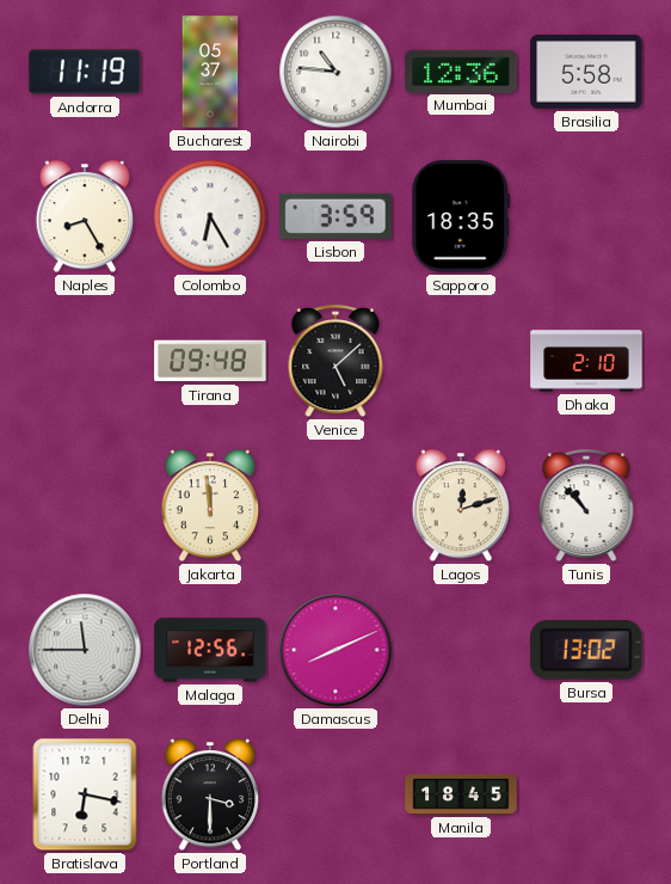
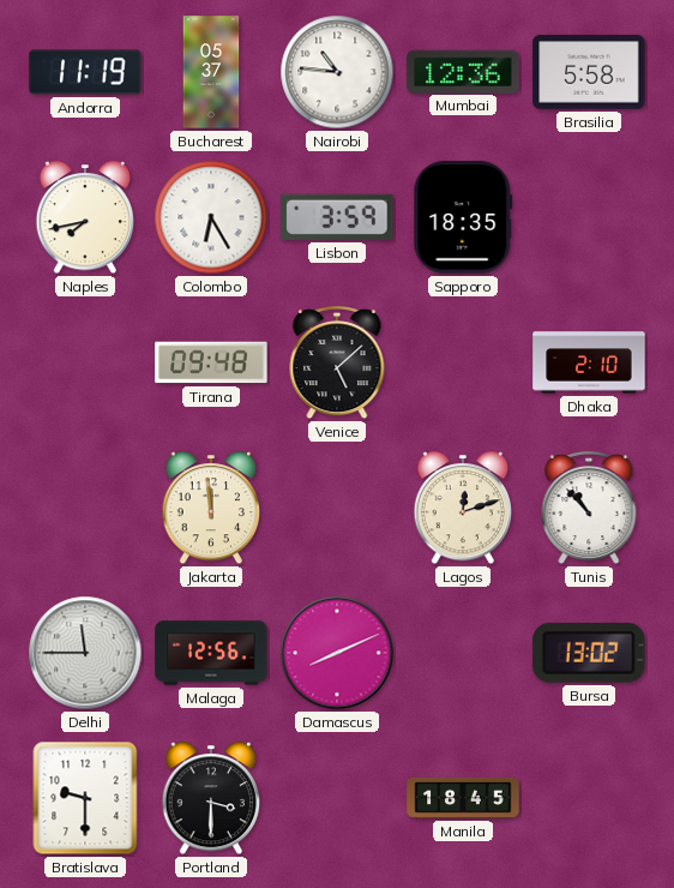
Naples: 8:25 -> 7:43
Bratislava: 6:17 -> 9:30
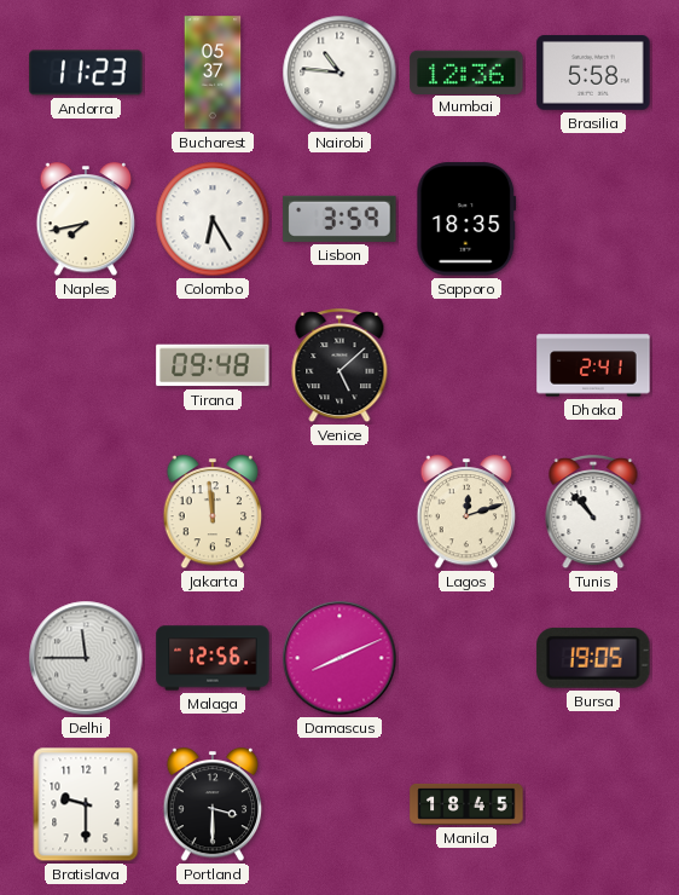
Andorra: 11:19 -> 11:23
Dhaka: 2:10 -> 2:41
Bursa: 13:02 -> 19:05
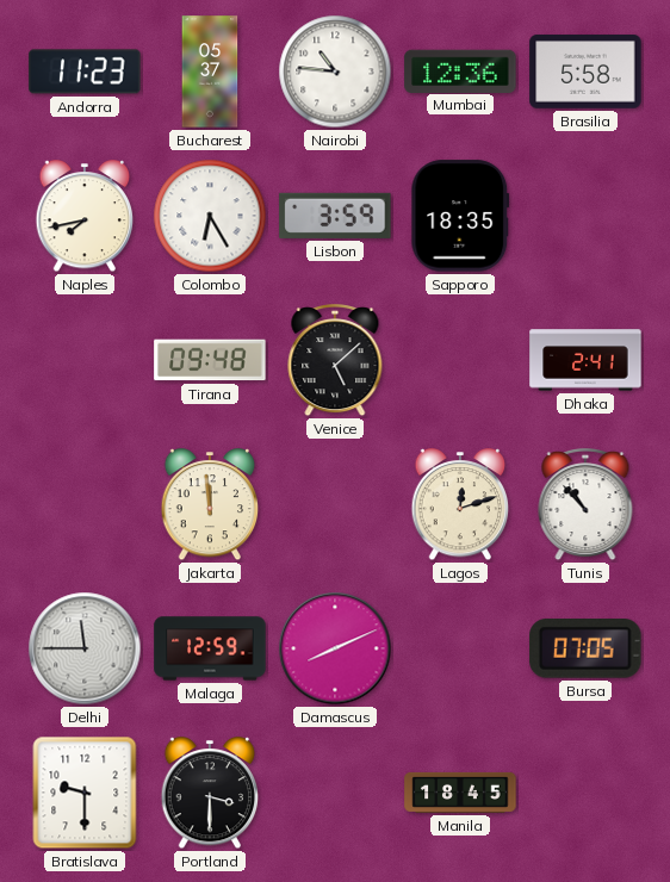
Malaga: 12:56 -> 12:59
Bursa: 19:05 -> 07:05
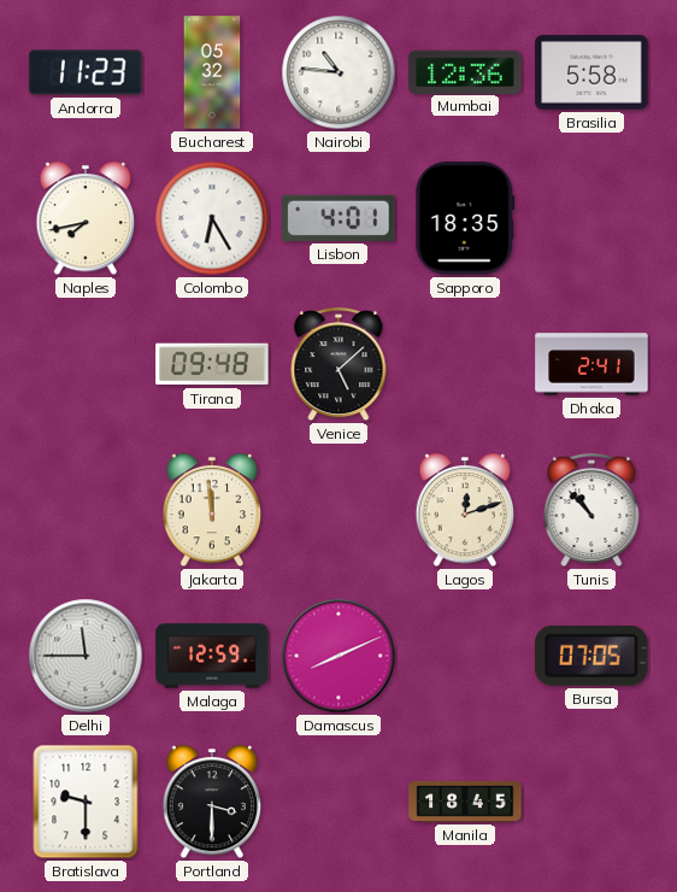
Bucharest: 05:37 -> 05:32
Lisbon: 3:59 -> 4:01
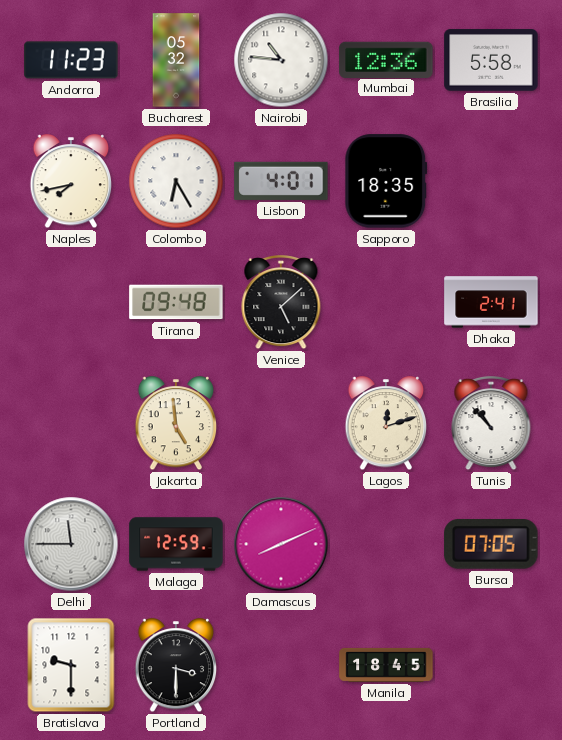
Jakarta: 11:59 -> 4:59
